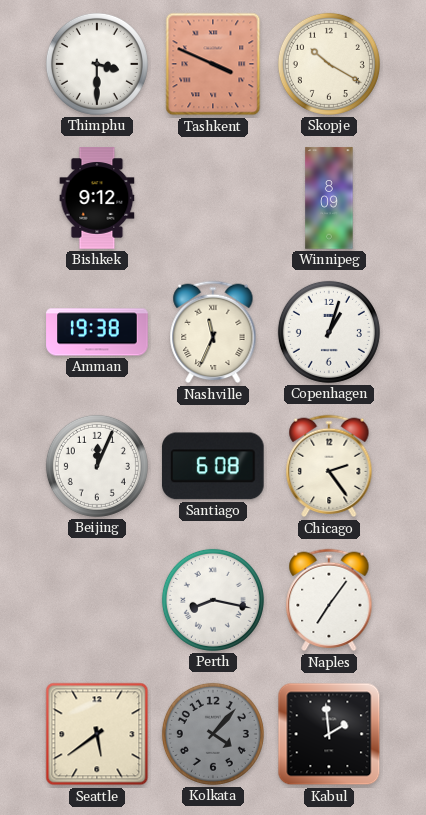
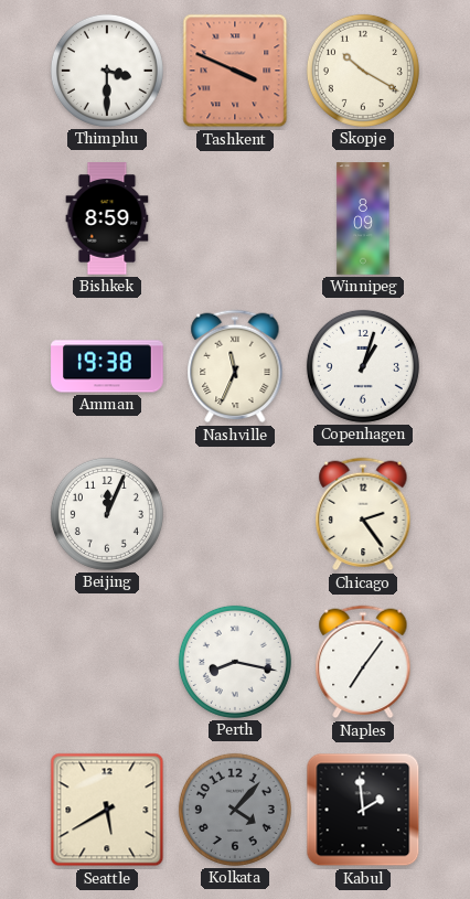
Bishkek: 9:12 -> 8:59
Santiago: 6:08 -> none
Seattle: 5:39 -> 5:40
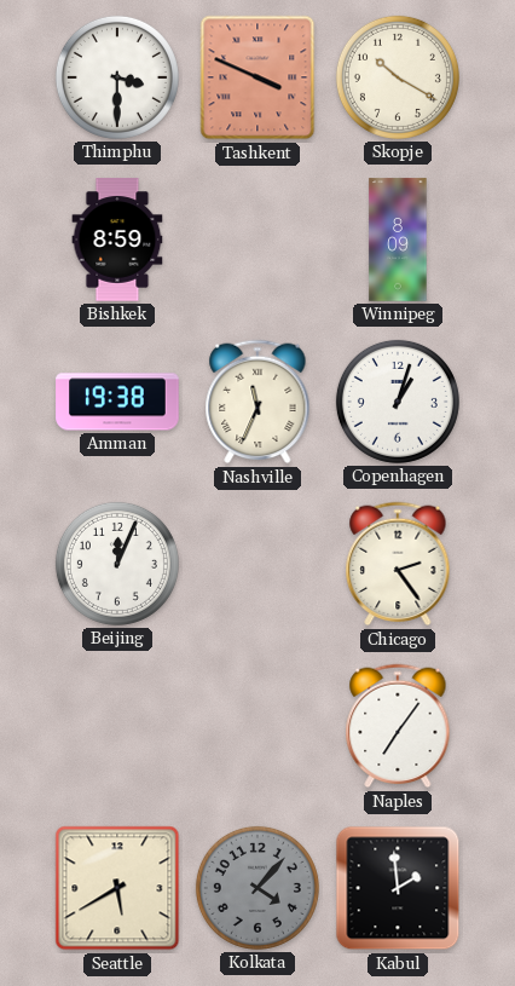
Perth: 8:17 -> none
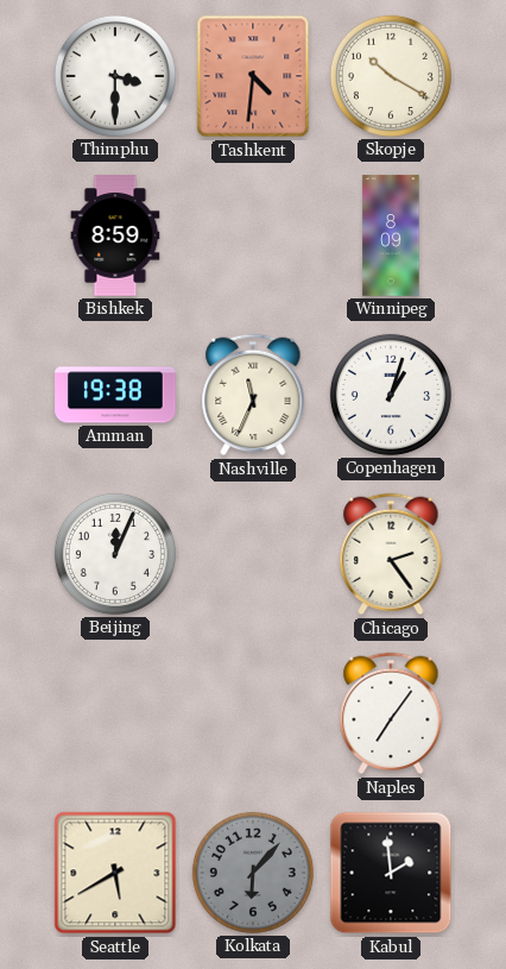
Tashkent: 3:49 -> 4:31
Kolkata: 4:07 -> 6:07
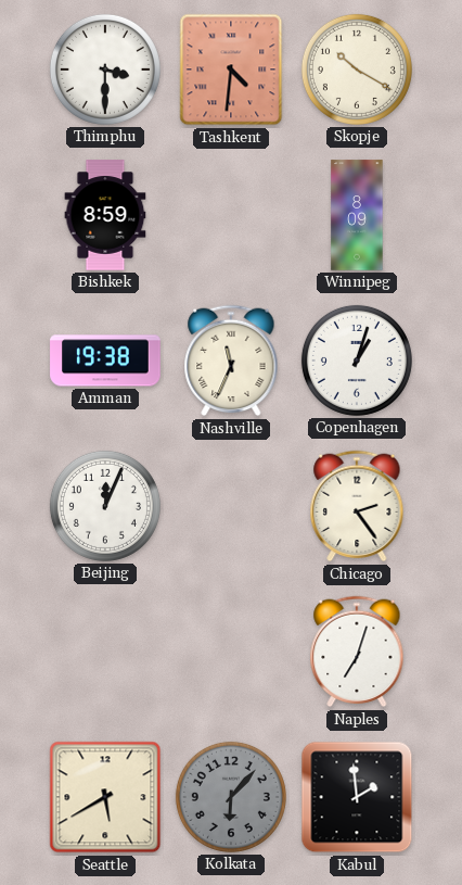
Naples: 7:06 -> 7:03
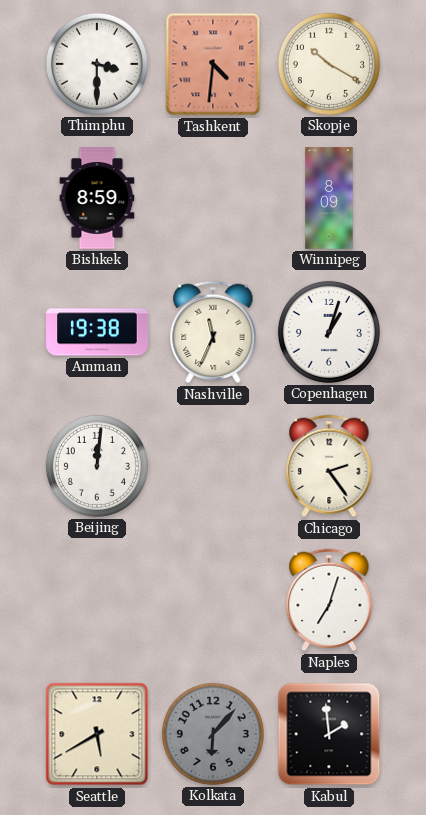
Beijing: 12:04 -> 12:01
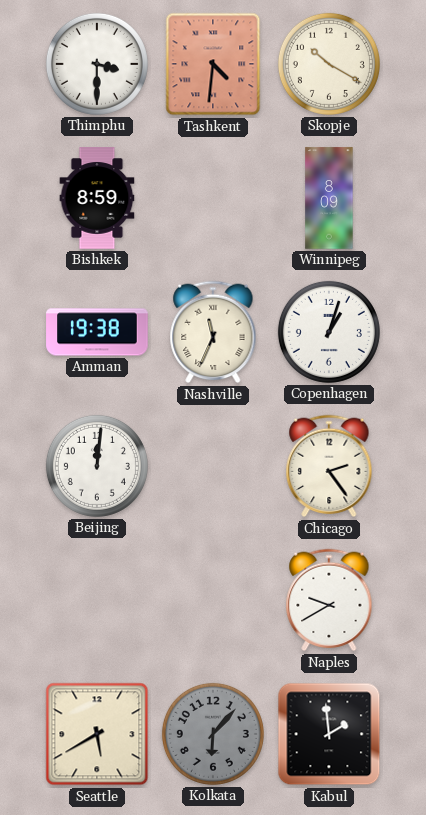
Naples: 7:03 -> 9:40
